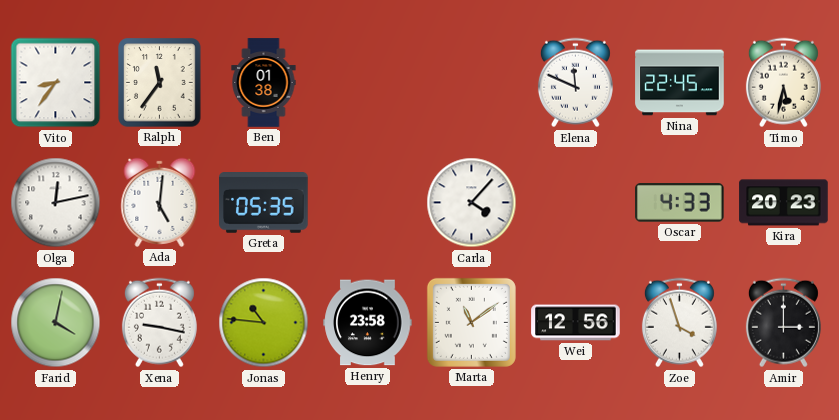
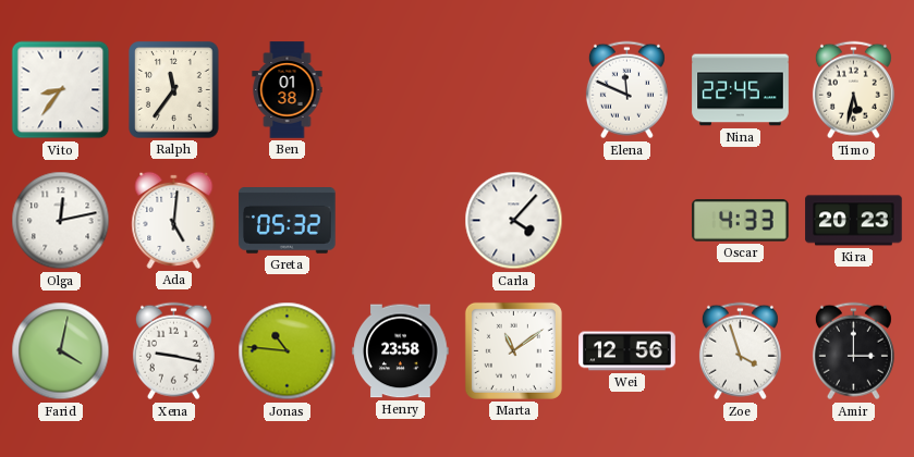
Greta: 05:35 -> 05:32
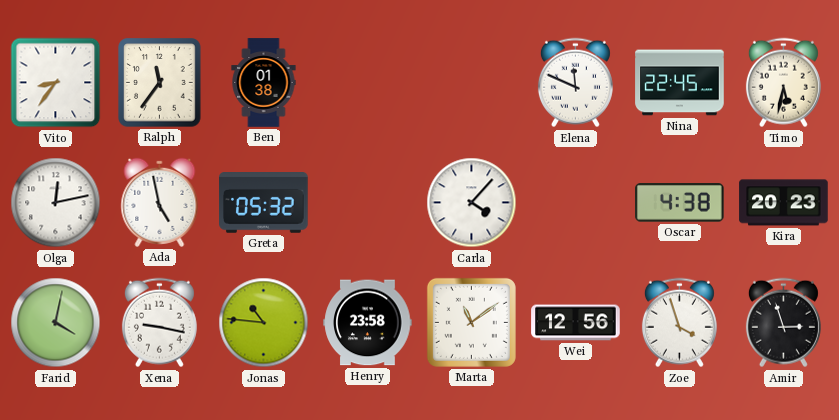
Ada: 5:01 -> 4:58
Oscar: 4:33 -> 4:38
Amir: 3:00 -> 2:57
